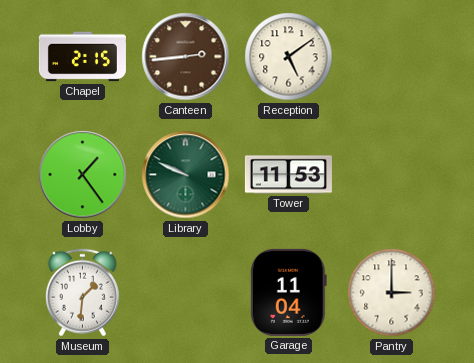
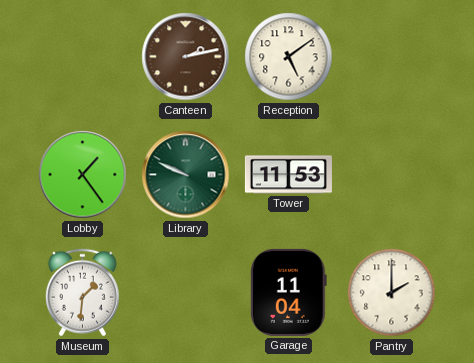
Chapel: 2:15 -> none
Canteen: 2:44 -> 2:13
Pantry: 3:00 -> 2:00
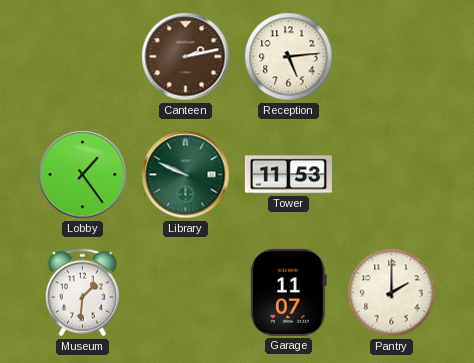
Reception: 5:09 -> 5:14
Garage: 11:04 -> 11:07
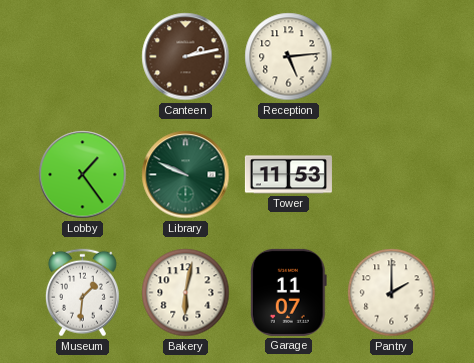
Bakery: none -> 6:02
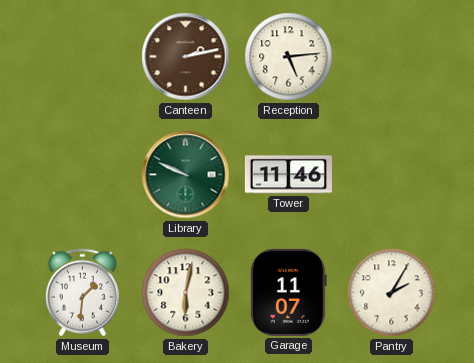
Lobby: 1:24 -> none
Tower: 11:53 -> 11:46
Pantry: 2:00 -> 2:05
